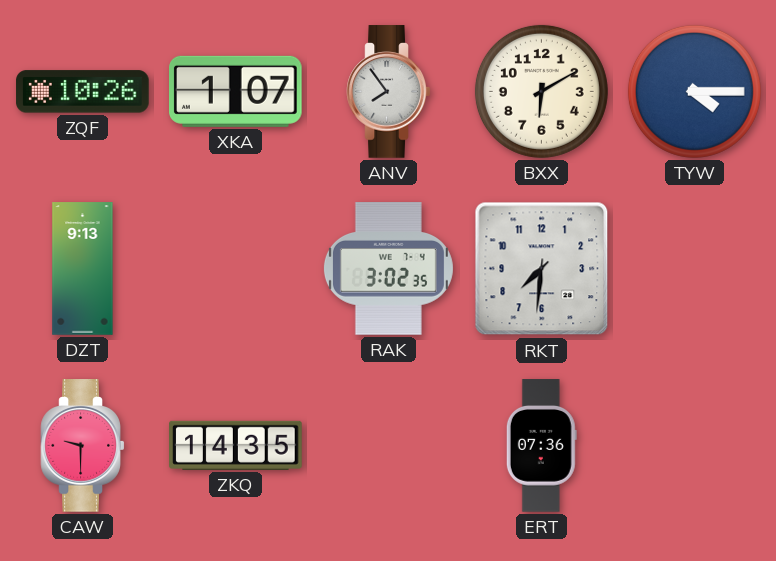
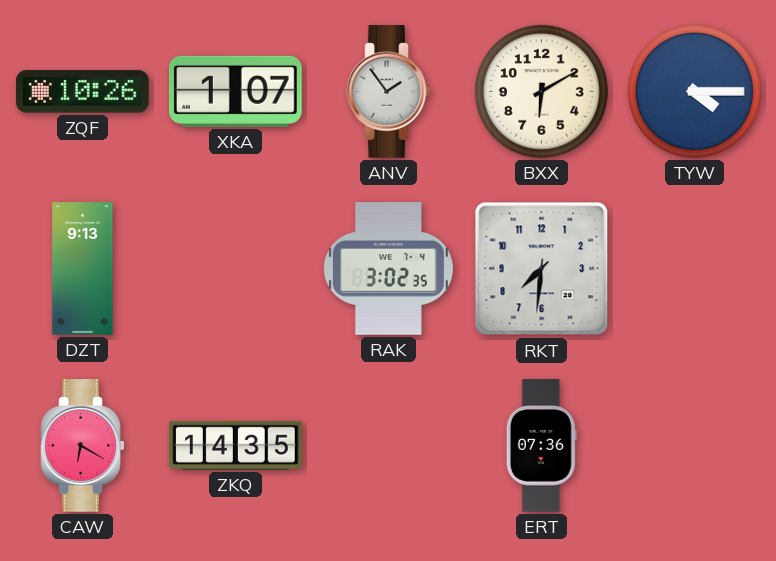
ANV: 7:54 -> 1:54
CAW: 9:30 -> 6:20
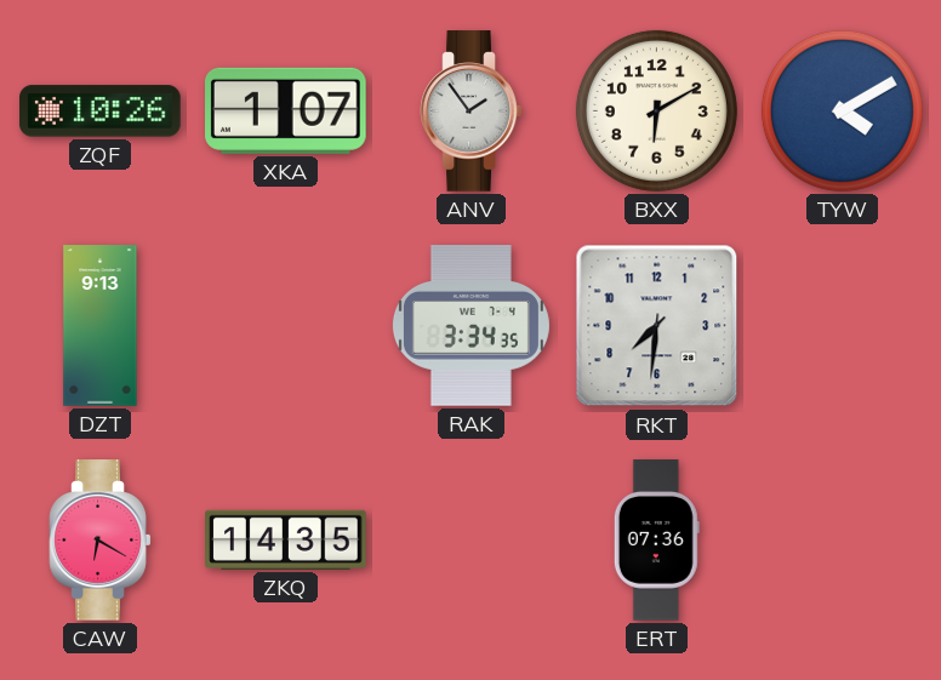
TYW: 4:15 -> 4:10
RAK: 3:02 -> 3:34
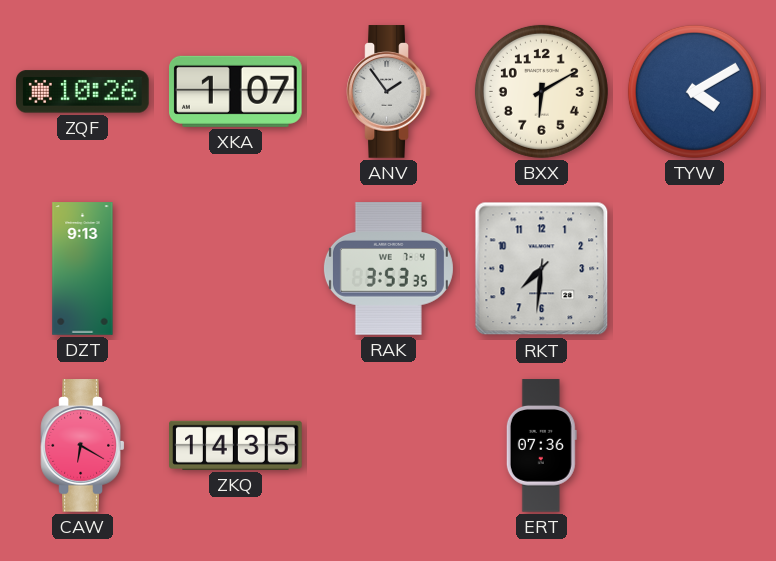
RAK: 3:34 -> 3:53
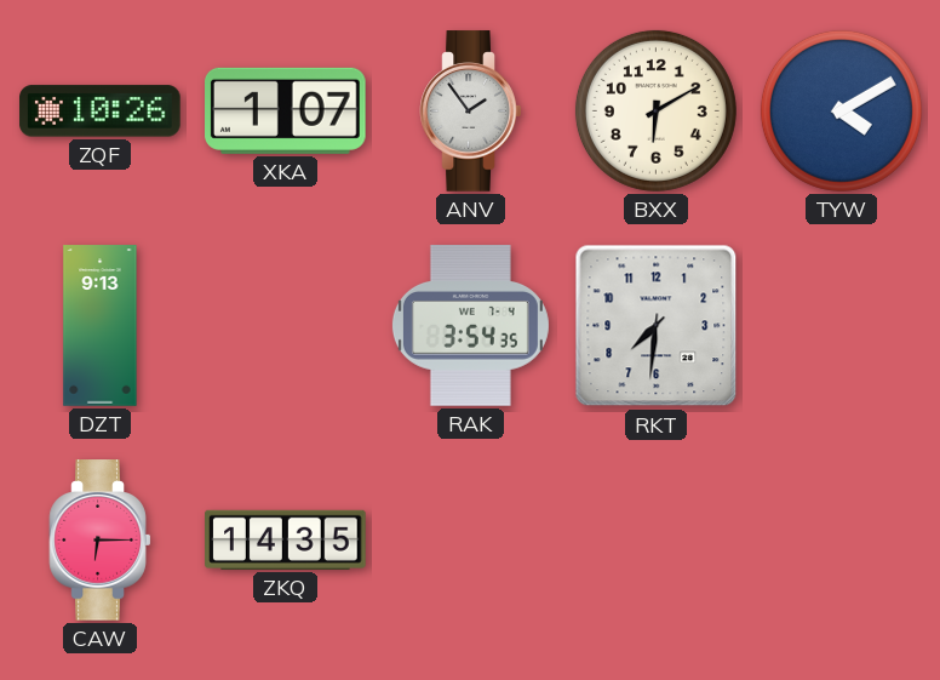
RAK: 3:53 -> 3:54
CAW: 6:20 -> 6:15
ERT: 07:36 -> none
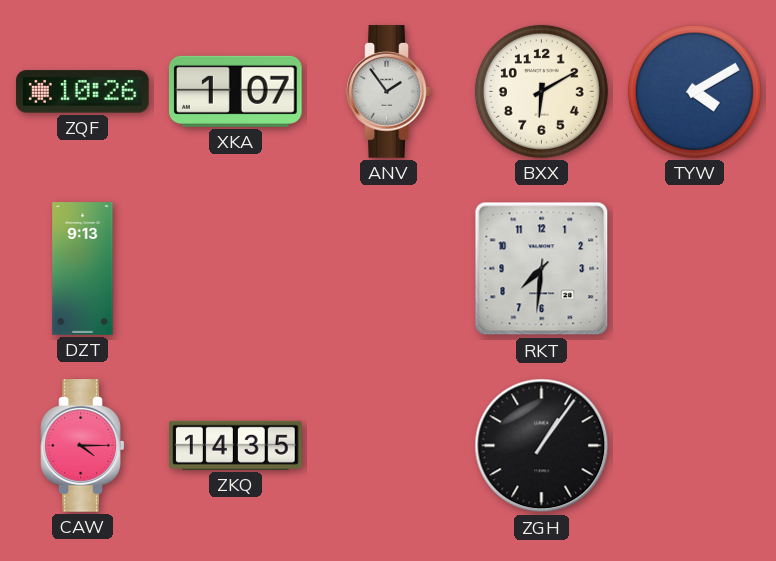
RAK: 3:54 -> none
CAW: 6:15 -> 4:15
ZGH: none -> 1:06
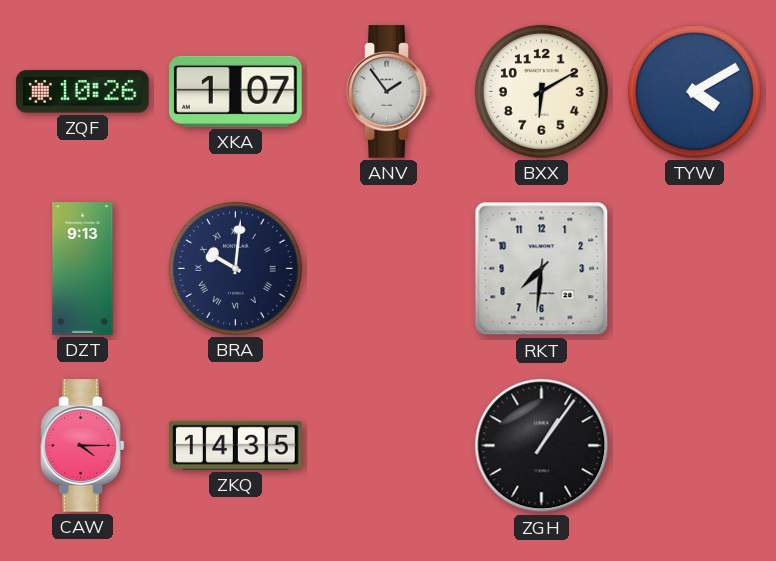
BRA: none -> 10:01
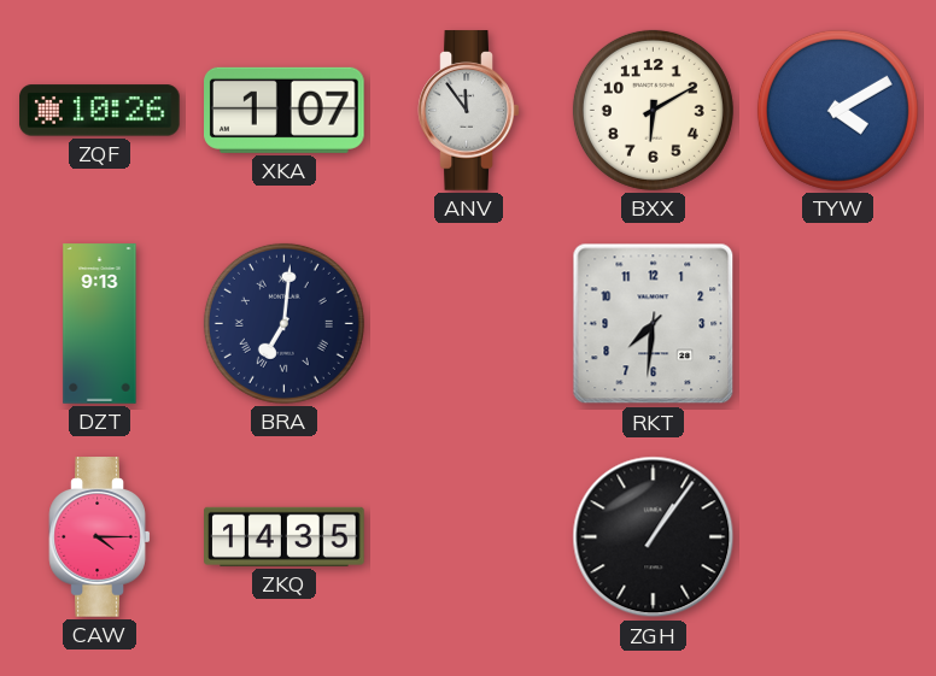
ANV: 1:54 -> 11:54
BRA: 10:01 -> 7:01
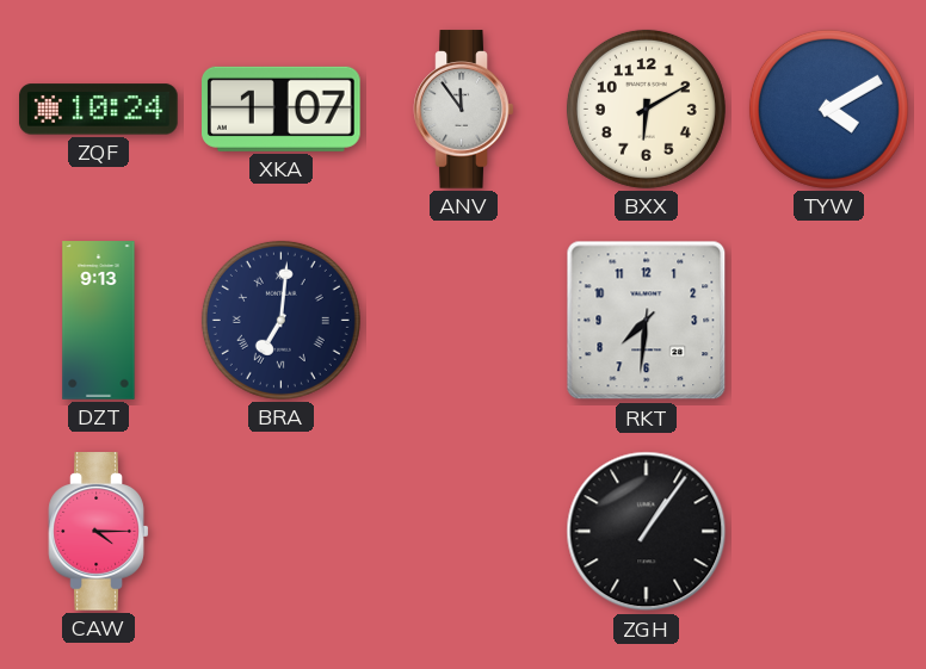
ZQF: 10:26 -> 10:24
ZKQ: 14:35 -> none
